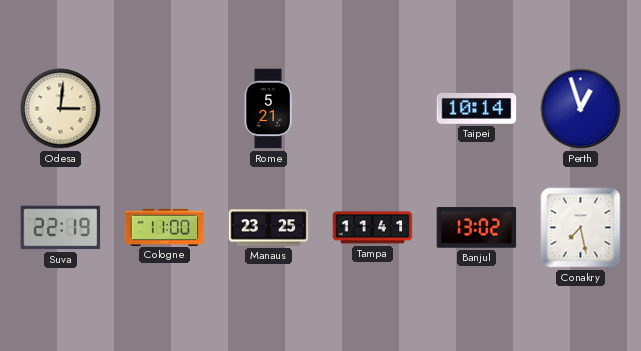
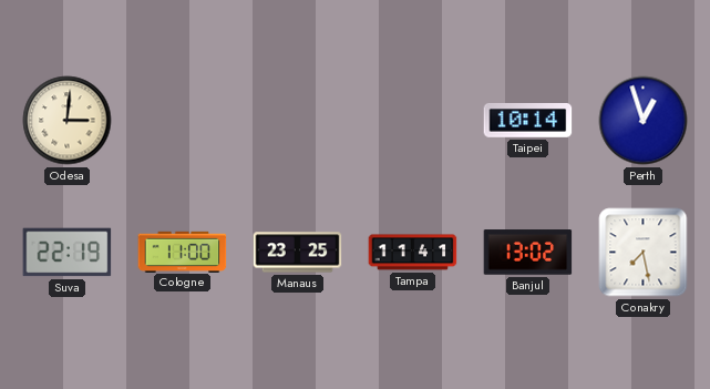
Rome: 5:21 -> none
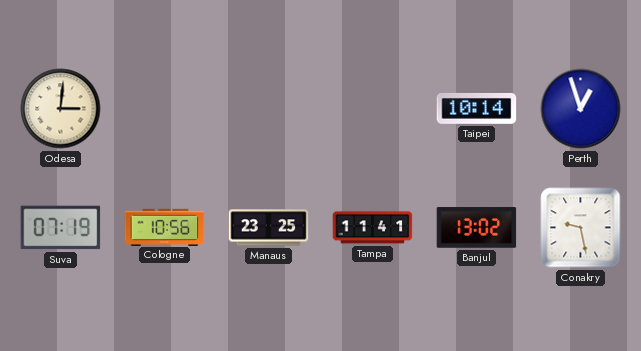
Suva: 22:19 -> 07:19
Cologne: 11:00 -> 10:56
Conakry: 7:28 -> 9:28
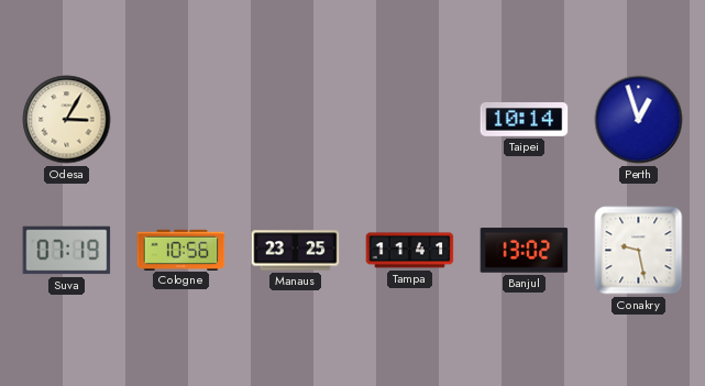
Odesa: 3:01 -> 3:05
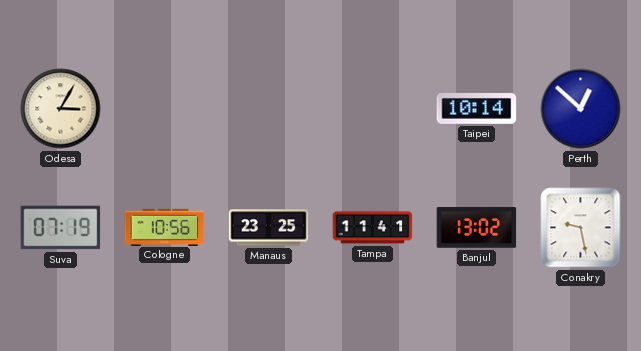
Perth: 12:57 -> 12:52
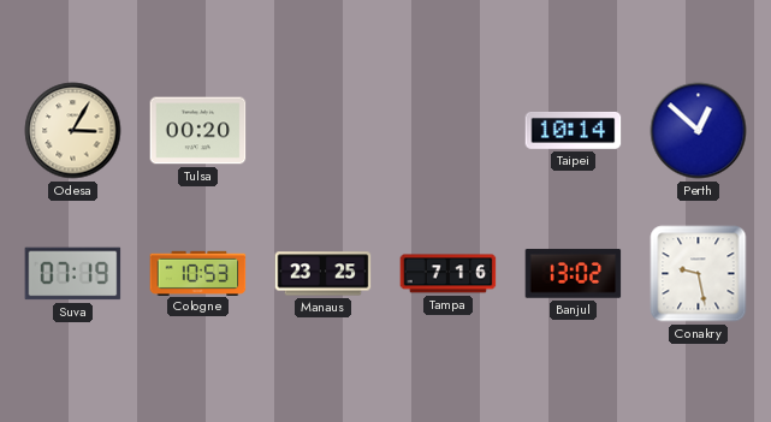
Tulsa: none -> 00:20
Cologne: 10:56 -> 10:53
Tampa: 11:41 -> 7:16
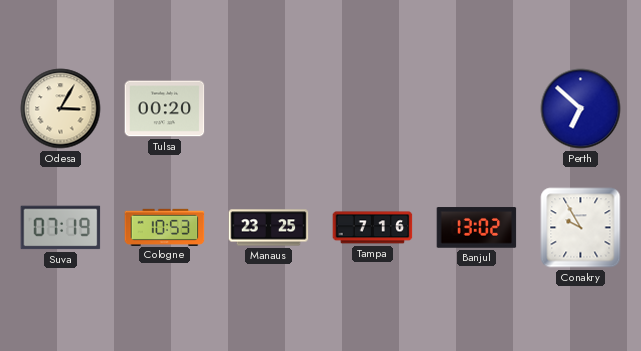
Taipei: 10:14 -> none
Perth: 12:52 -> 6:52
Conakry: 9:28 -> 9:55
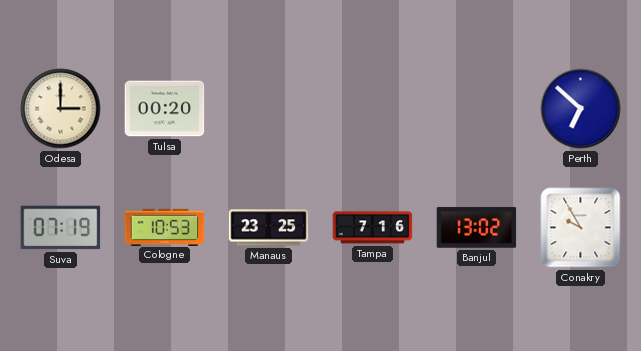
Odesa: 3:05 -> 3:00
